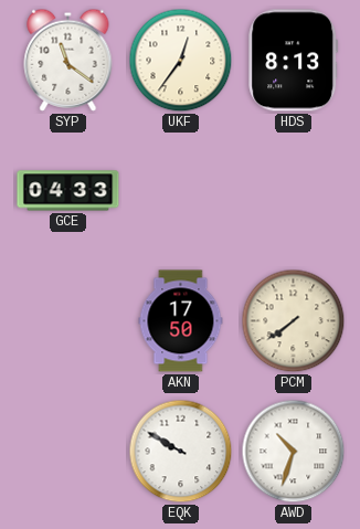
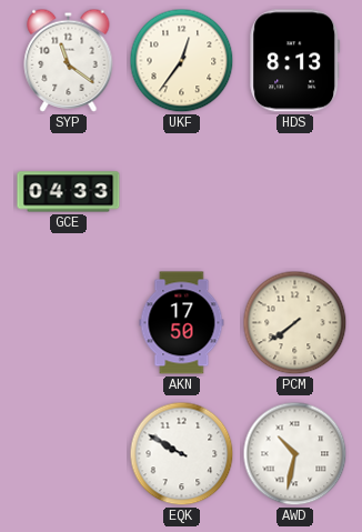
AWD: 10:33 -> 10:32
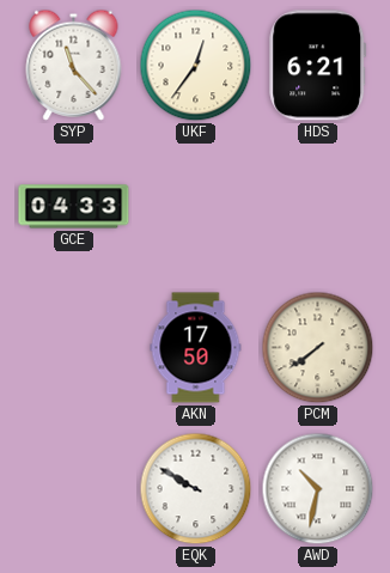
SYP: 11:21 -> 11:23
HDS: 8:13 -> 6:21
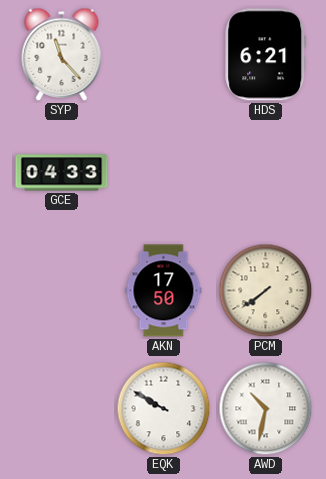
UKF: 12:36 -> none
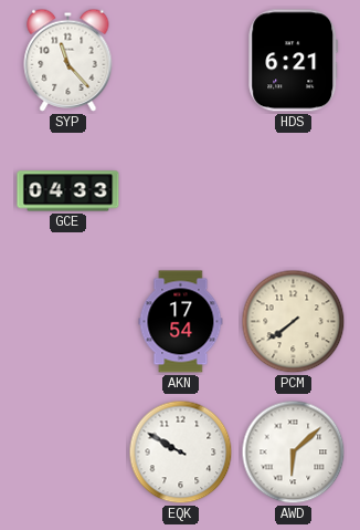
AKN: 17:50 -> 17:54
AWD: 10:32 -> 6:08
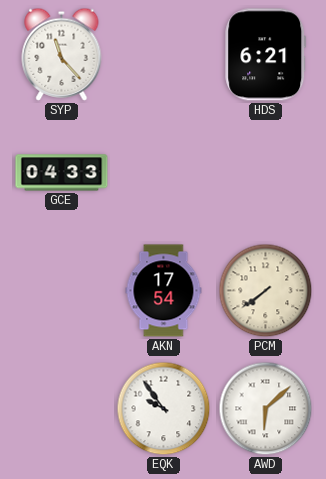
EQK: 9:50 -> 9:54
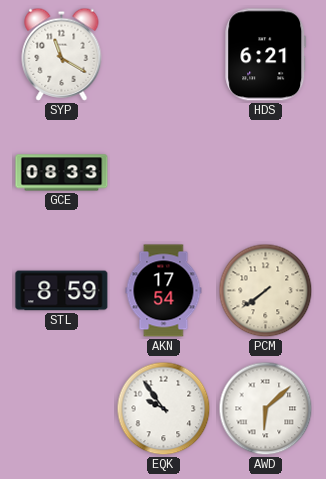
SYP: 11:23 -> 11:20
GCE: 04:33 -> 08:33
STL: none -> 8:59
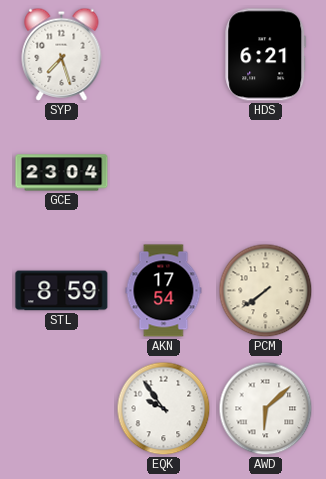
SYP: 11:20 -> 7:27
GCE: 08:33 -> 23:04
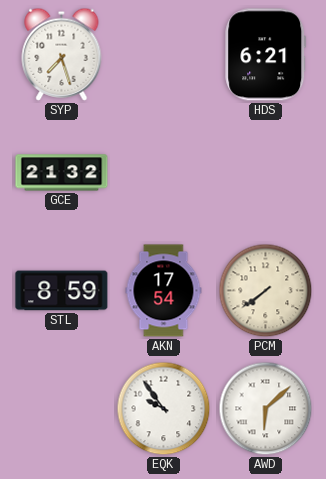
GCE: 23:04 -> 21:32
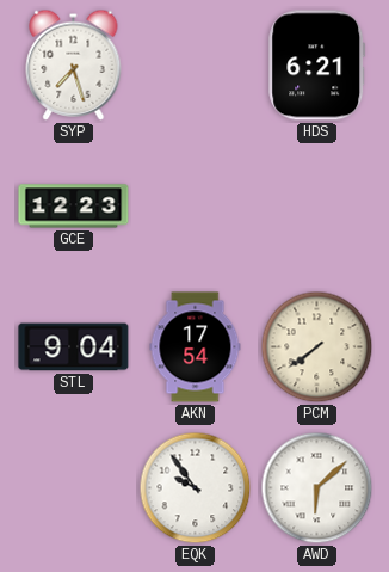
GCE: 21:32 -> 12:23
STL: 8:59 -> 9:04
